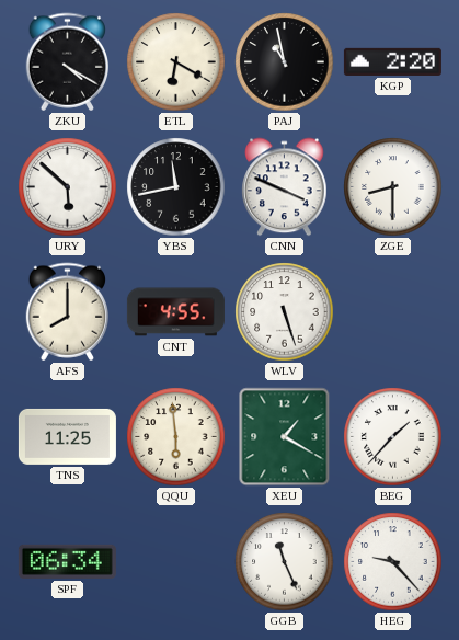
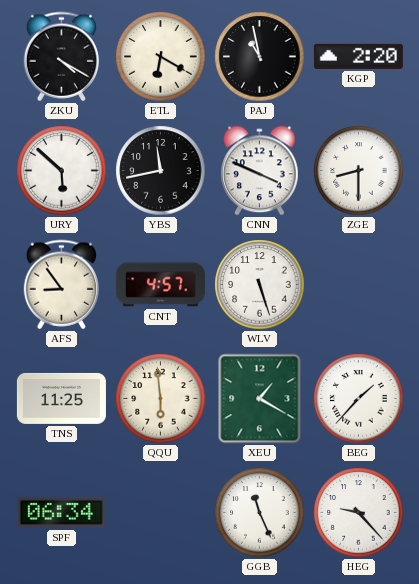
AFS: 8:00 -> 8:54
CNT: 4:55 -> 4:57
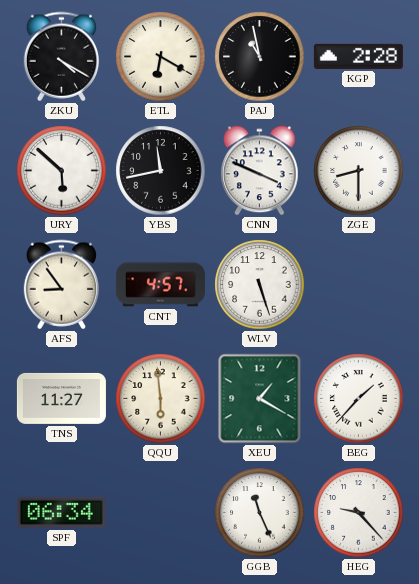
KGP: 2:20 -> 2:28
TNS: 11:25 -> 11:27
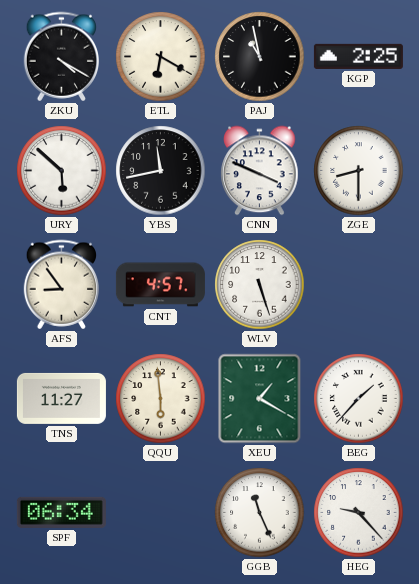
KGP: 2:28 -> 2:25
